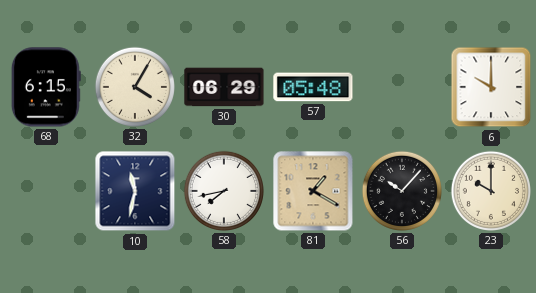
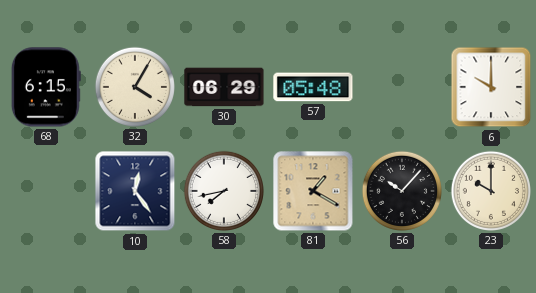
10: 11:32 -> 12:24
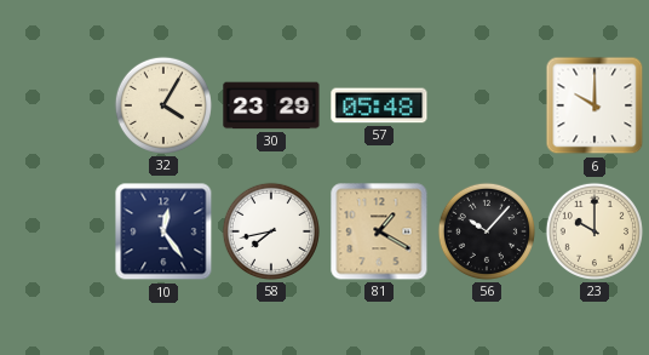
68: 6:15 -> none
30: 06:29 -> 23:29
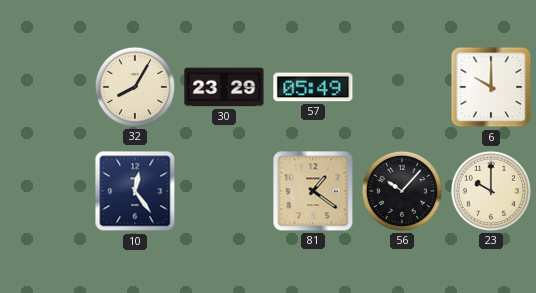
32: 4:05 -> 8:05
57: 05:48 -> 05:49
58: 7:43 -> none
81: 1:20 -> 1:21
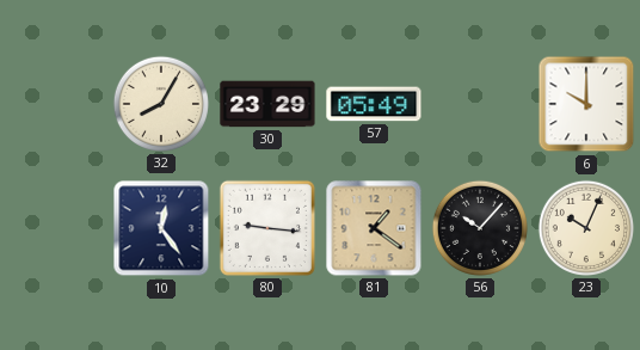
80: none -> 9:16
23: 10:00 -> 10:04
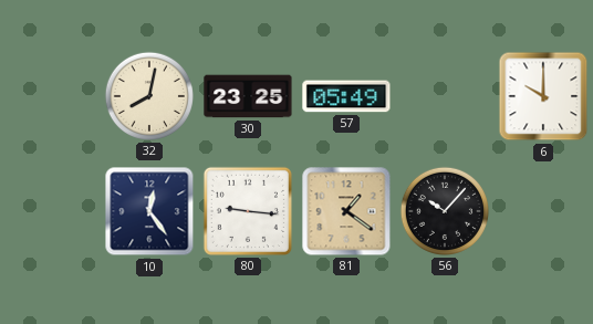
32: 8:05 -> 8:02
30: 23:29 -> 23:25
23: 10:04 -> none
